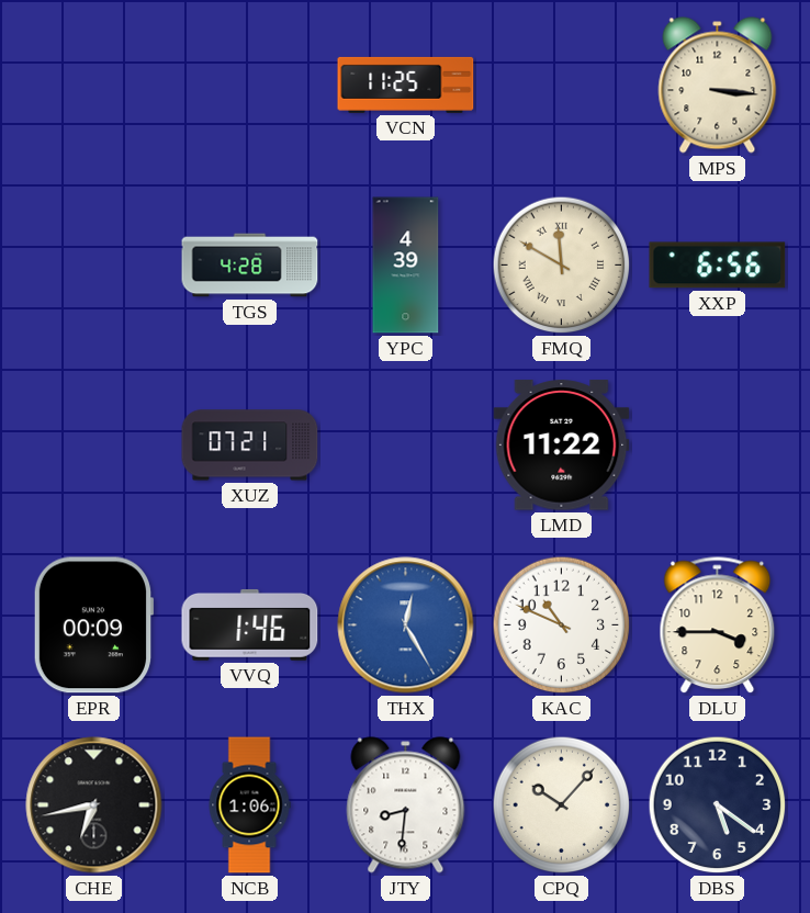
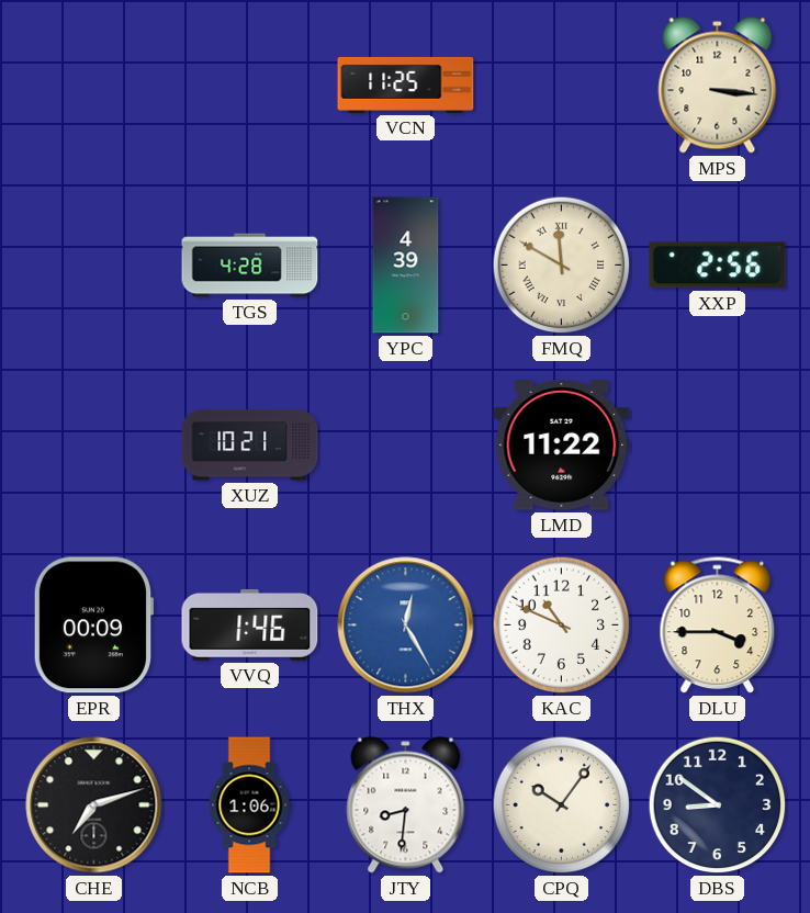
XXP: 6:56 -> 2:56
XUZ: 07:21 -> 10:21
CHE: 6:43 -> 7:12
CPQ: 10:07 -> 10:06
DBS: 5:21 -> 8:51
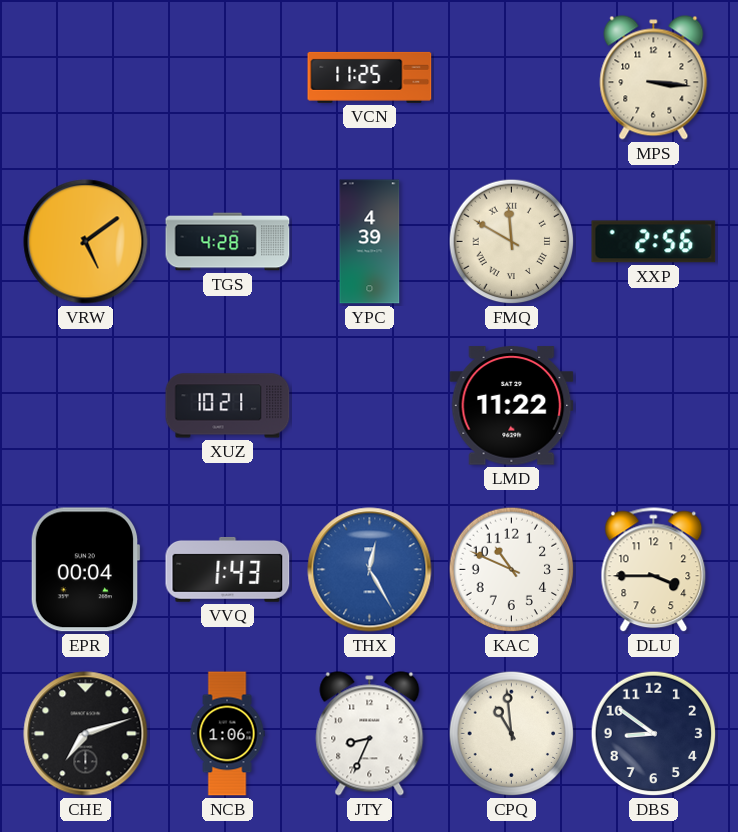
VRW: none -> 5:09
EPR: 00:09 -> 00:04
VVQ: 1:46 -> 1:43
JTY: 8:31 -> 8:34
CPQ: 10:06 -> 10:59
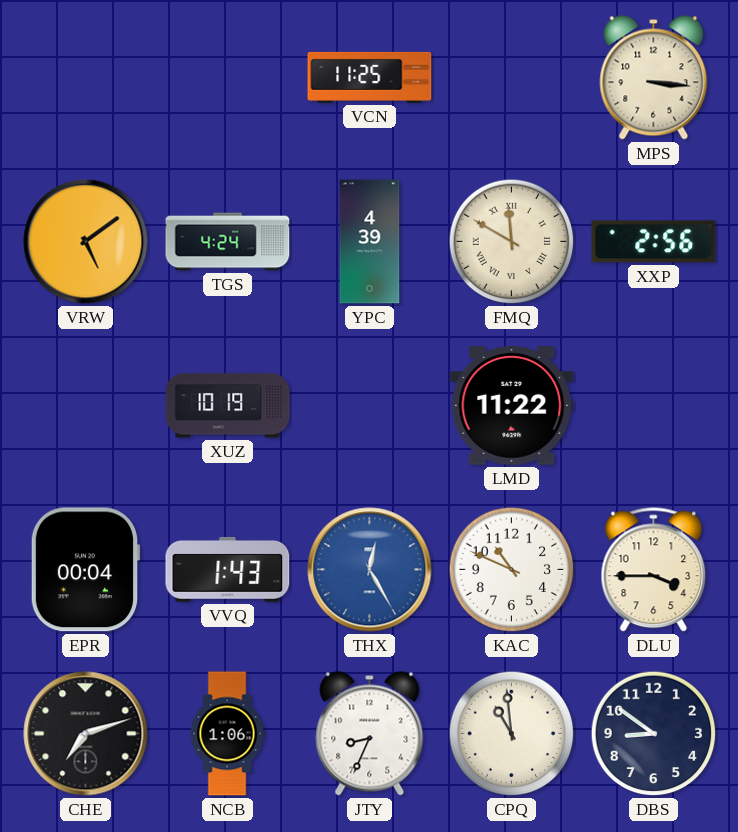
TGS: 4:28 -> 4:24
XUZ: 10:21 -> 10:19
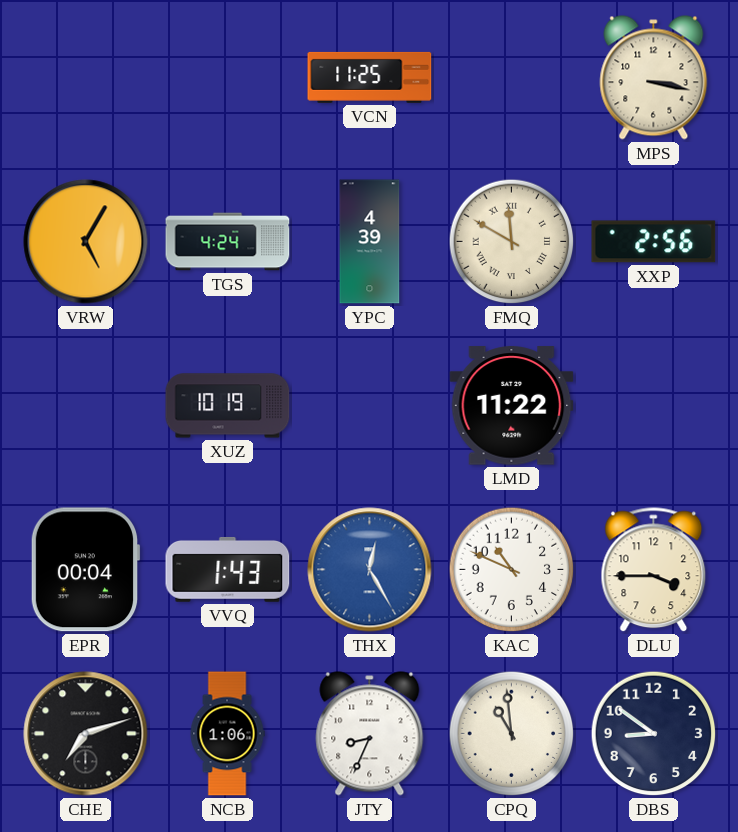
MPS: 3:16 -> 3:17
VRW: 5:09 -> 5:05
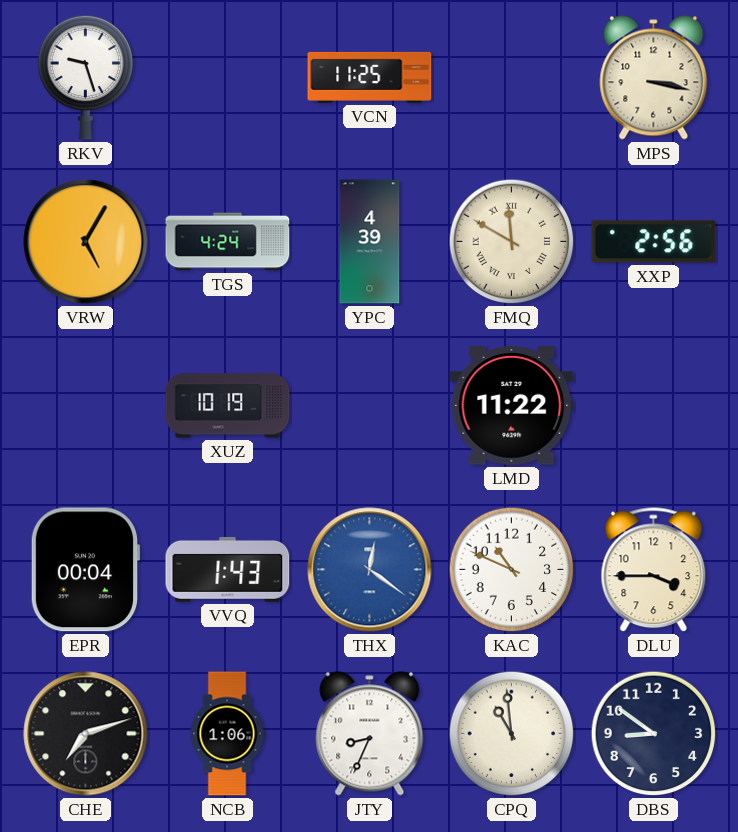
RKV: none -> 9:27
THX: 12:25 -> 12:21
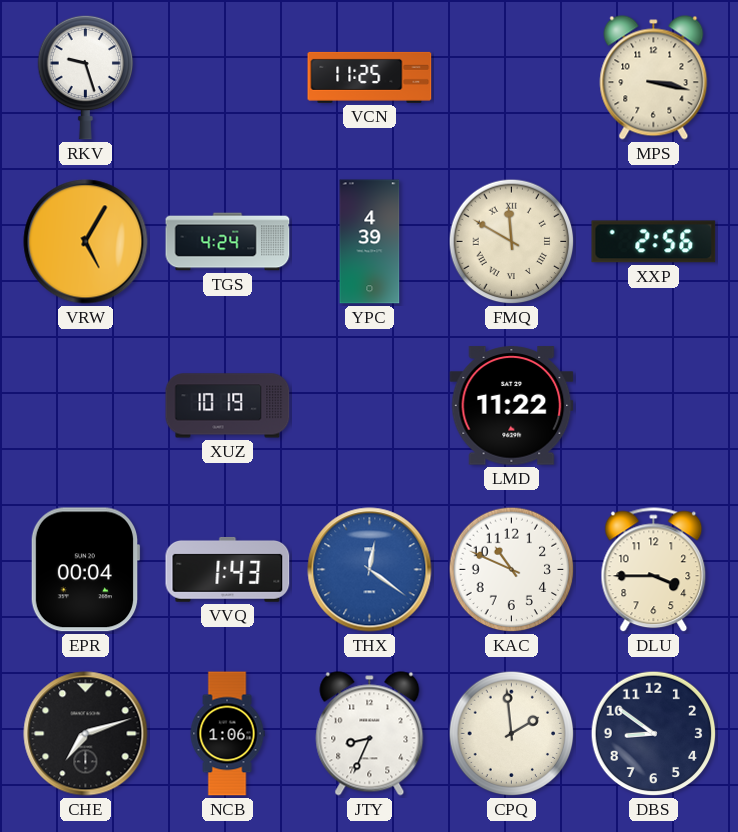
CPQ: 10:59 -> 1:59
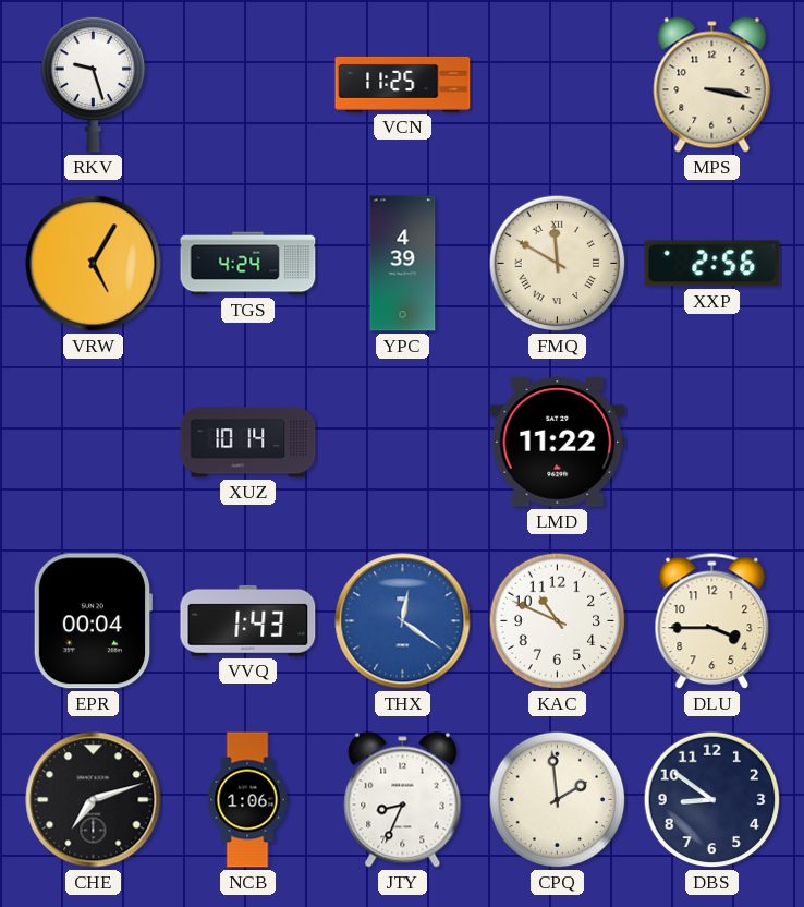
XUZ: 10:19 -> 10:14
